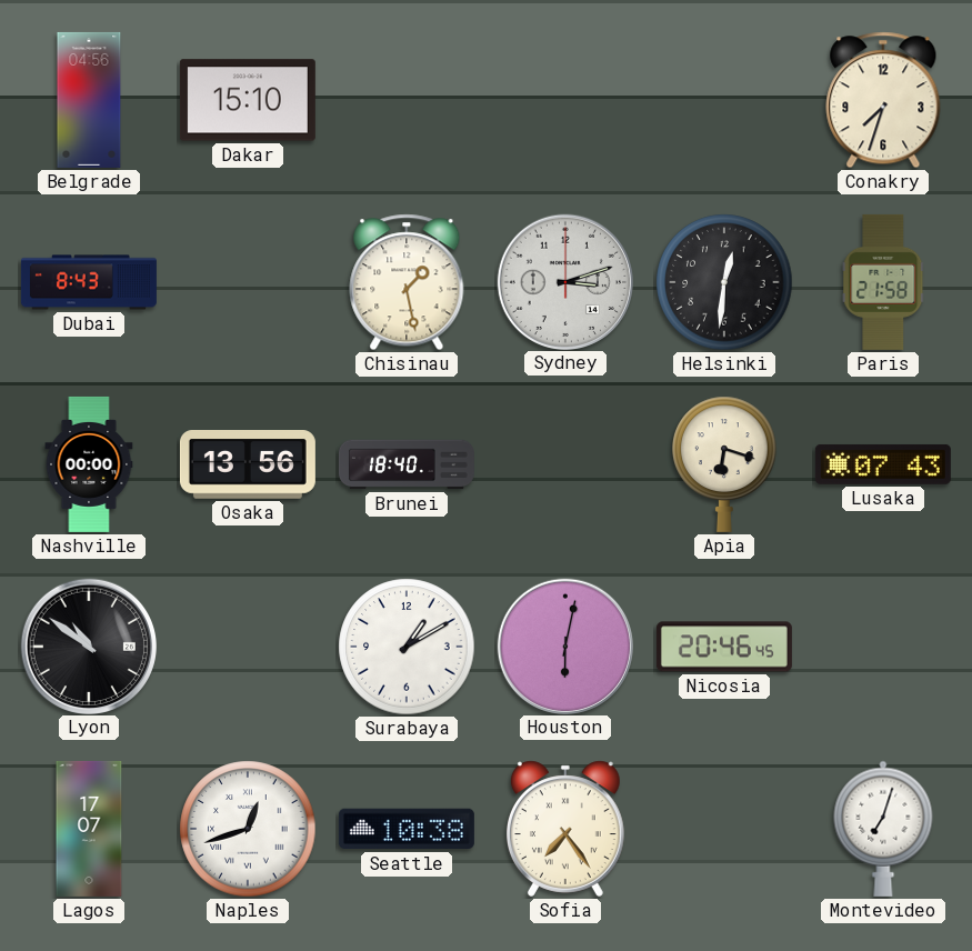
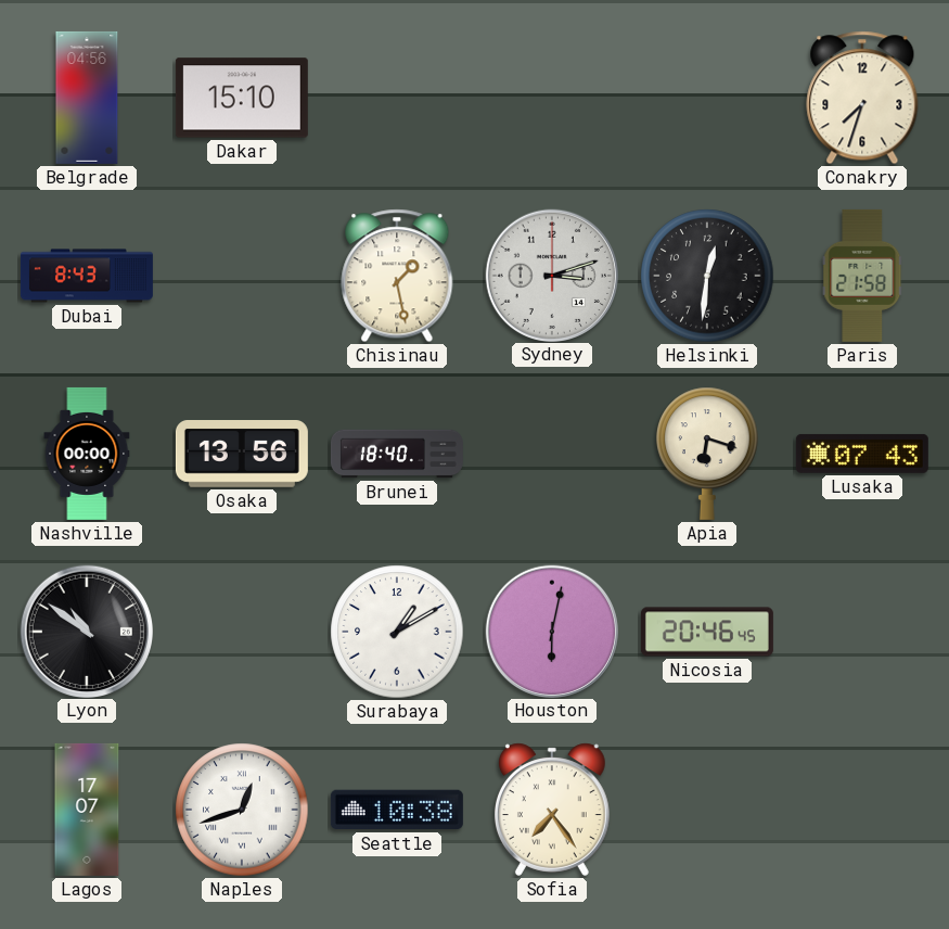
Montevideo: 7:03 -> none
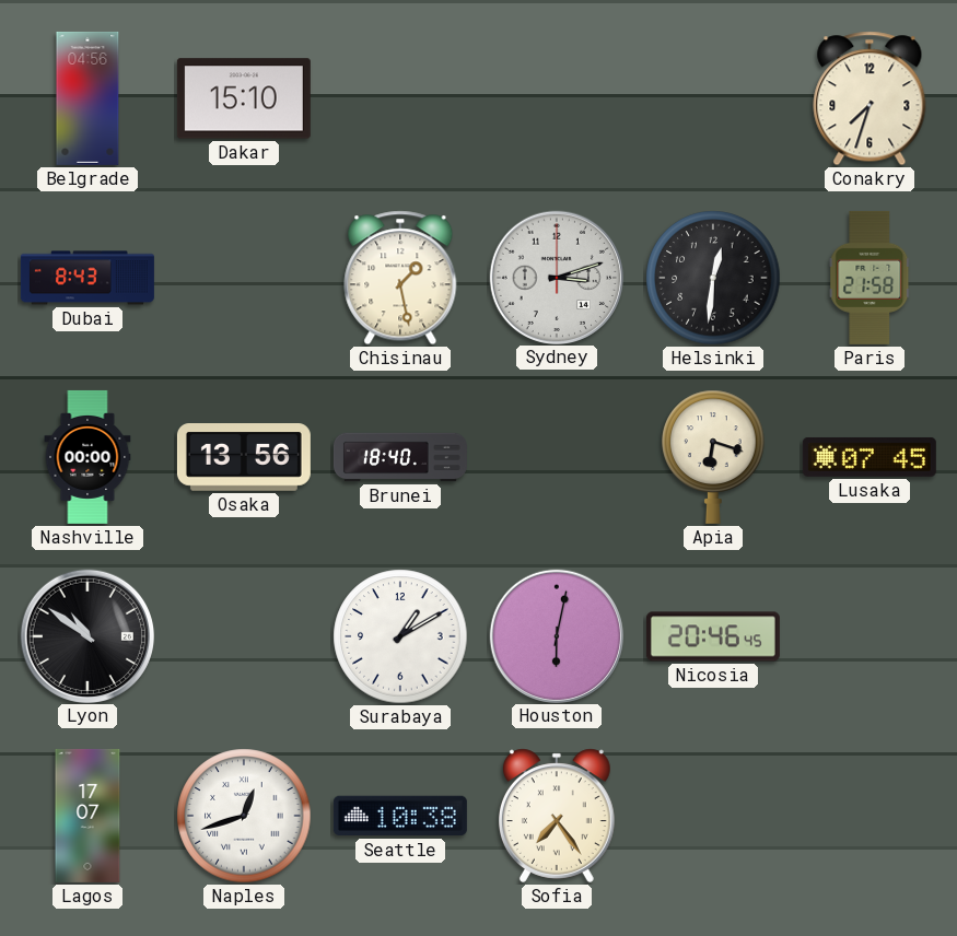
Lusaka: 07:43 -> 07:45
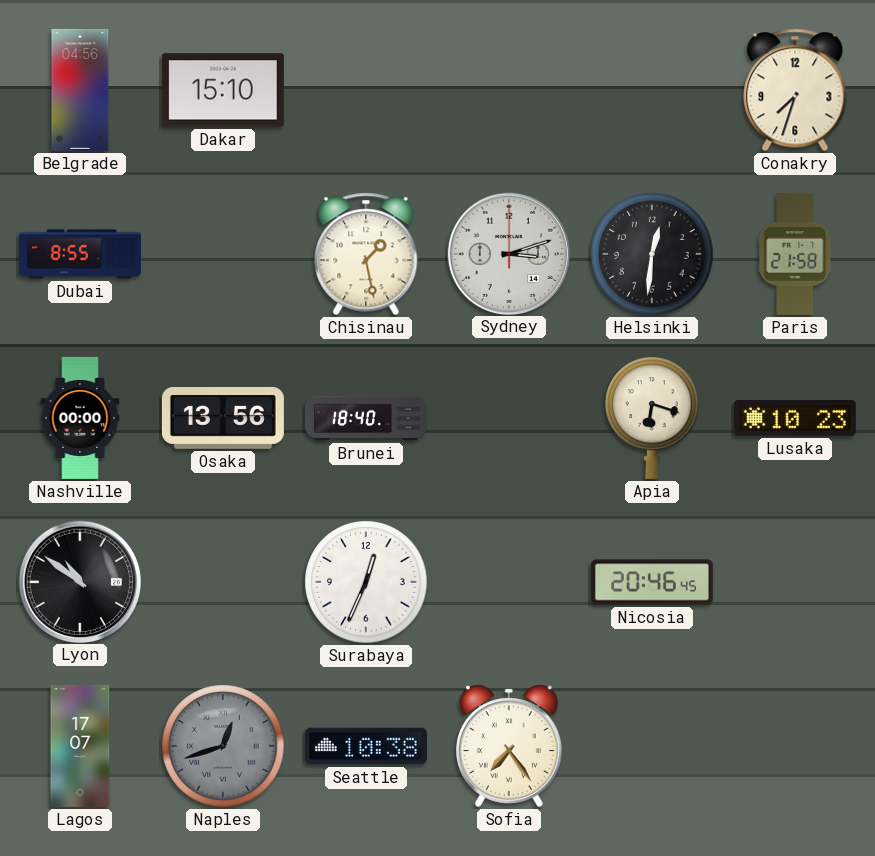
Dubai: 8:43 -> 8:55
Lusaka: 07:45 -> 10:23
Surabaya: 1:10 -> 12:34
Houston: 6:02 -> none
Naples dial: white -> grey
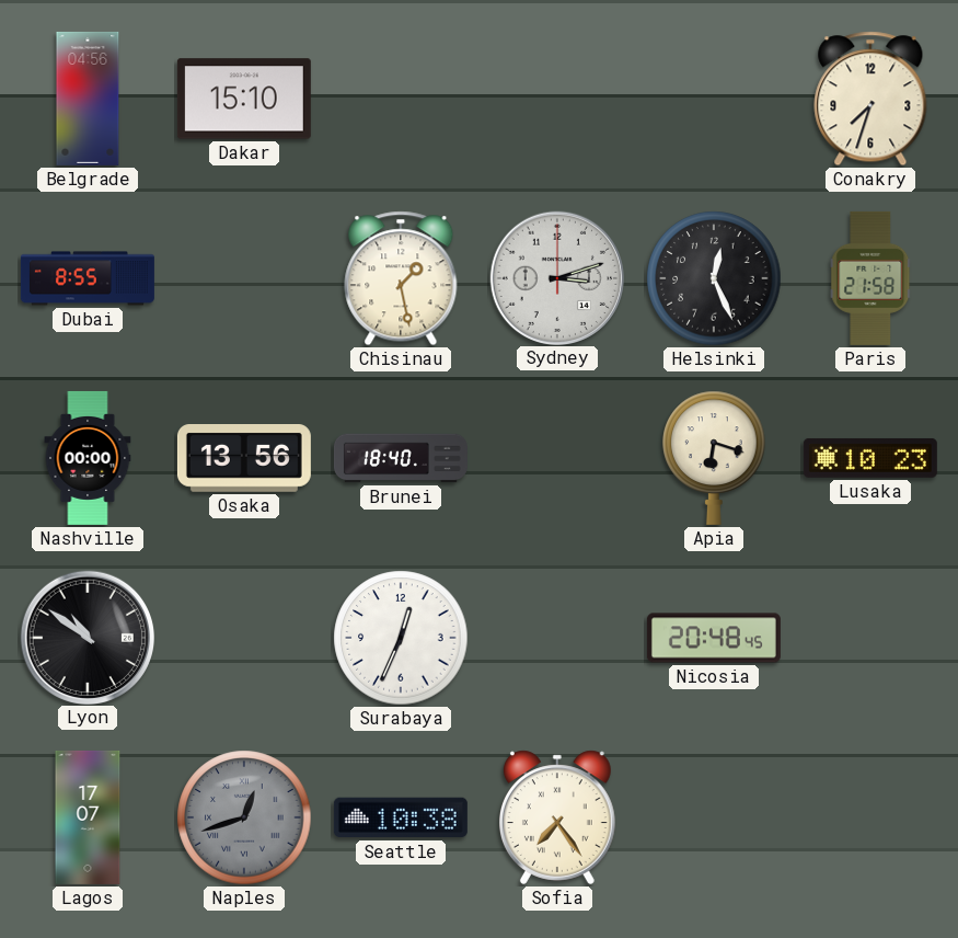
Helsinki: 12:31 -> 12:26
Nicosia: 20:46 -> 20:48
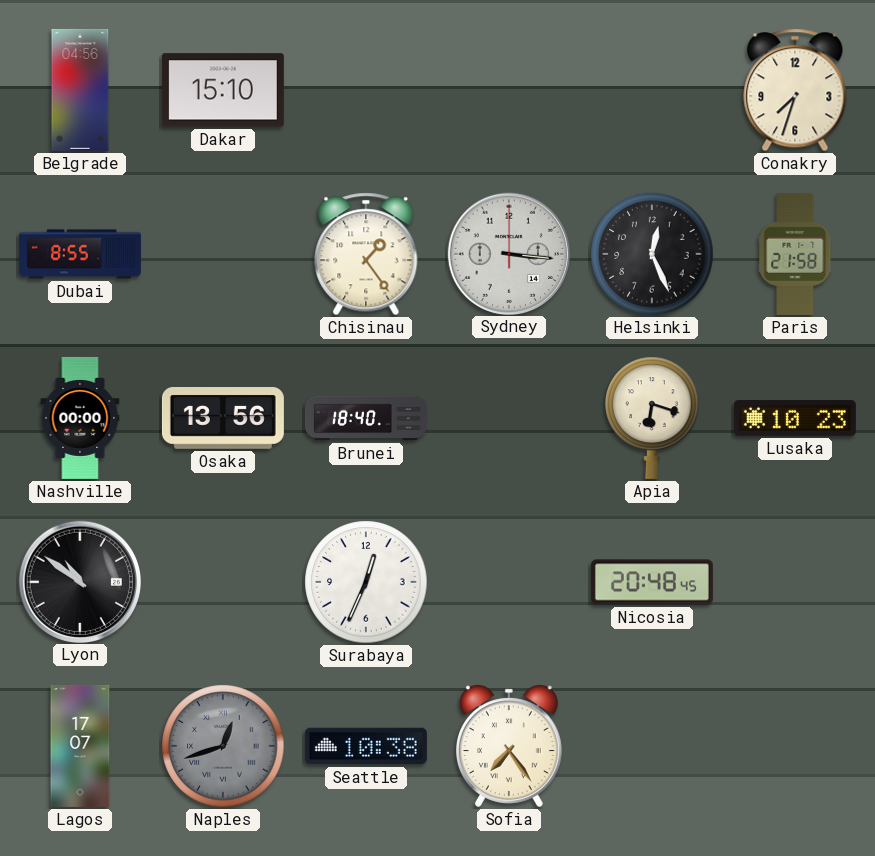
Chisinau: 1:28 -> 1:24
Sydney: 3:12 -> 3:16
